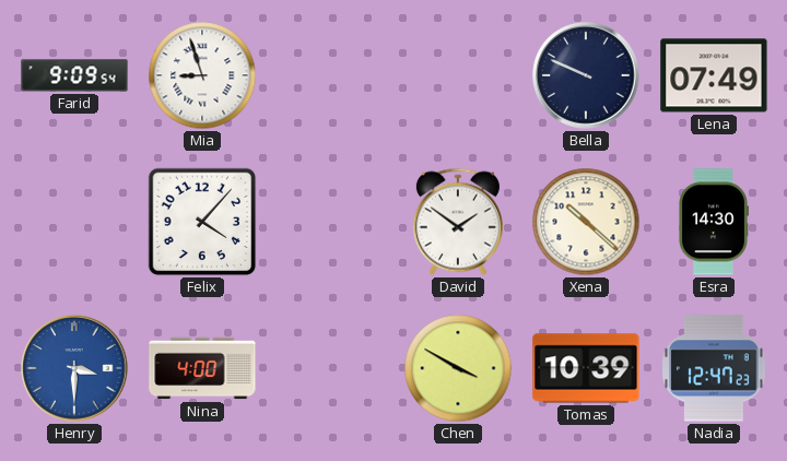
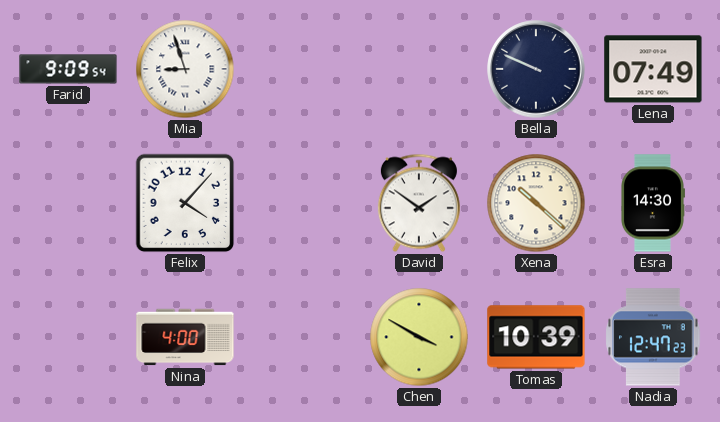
Henry: 3:30 -> none
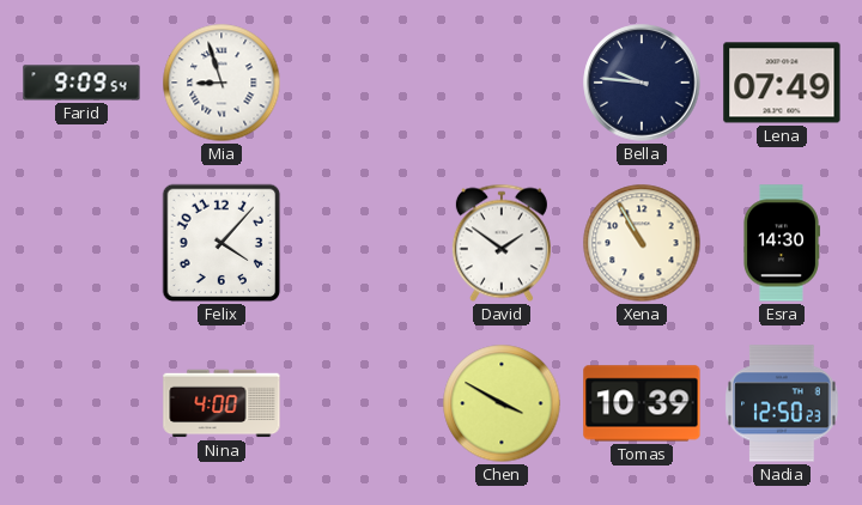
Bella: 9:49 -> 9:46
Xena: 10:22 -> 10:55
Nadia: 12:47 -> 12:50
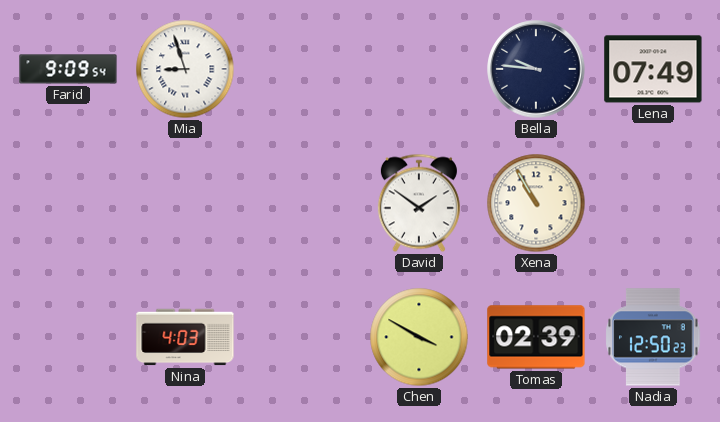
Felix: 4:07 -> none
Esra: 14:30 -> none
Nina: 4:00 -> 4:03
Tomas: 10:39 -> 02:39
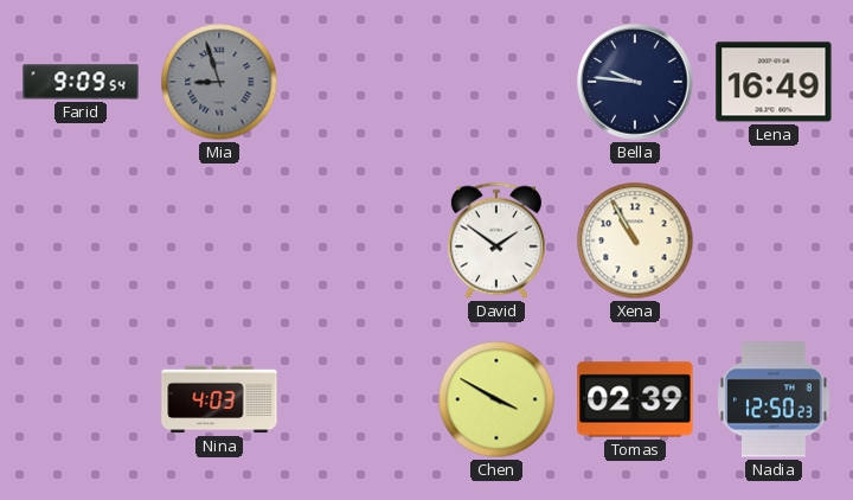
Mia dial: white -> grey
Lena: 07:49 -> 16:49
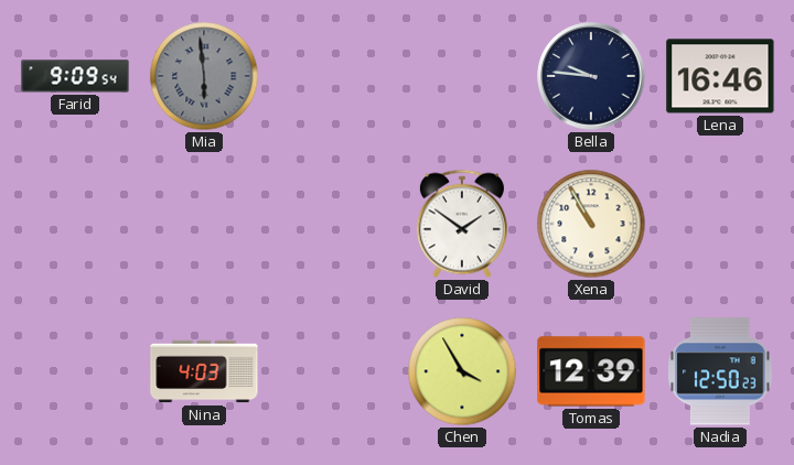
Mia: 8:57 -> 5:59
Lena: 16:49 -> 16:46
Chen: 3:50 -> 3:55
Tomas: 02:39 -> 12:39
